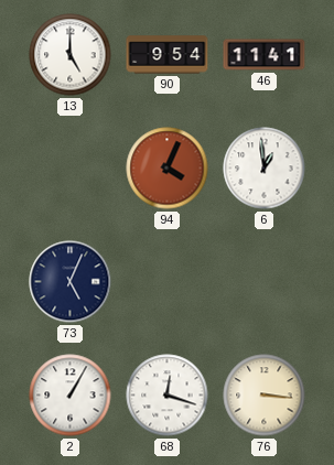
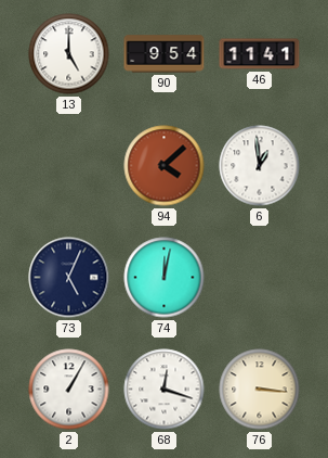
94: 4:04 -> 4:08
74: none -> 12:02
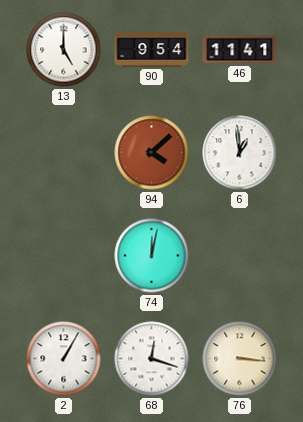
73: 5:04 -> none
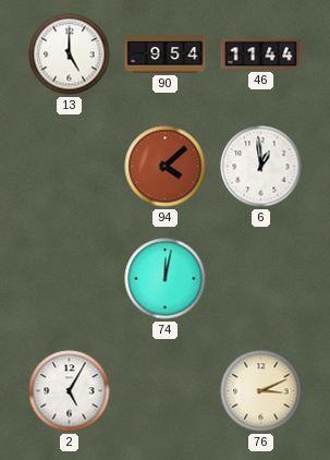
46: 11:41 -> 11:44
2: 1:05 -> 5:05
68: 12:18 -> none
76: 3:16 -> 3:11
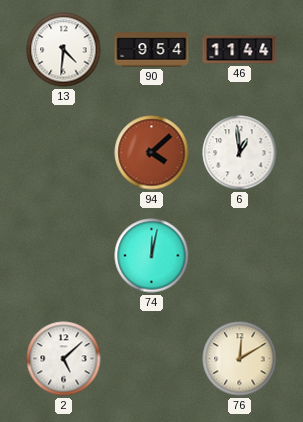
13: 5:00 -> 4:31
2: 5:05 -> 5:08
76: 3:11 -> 12:10
